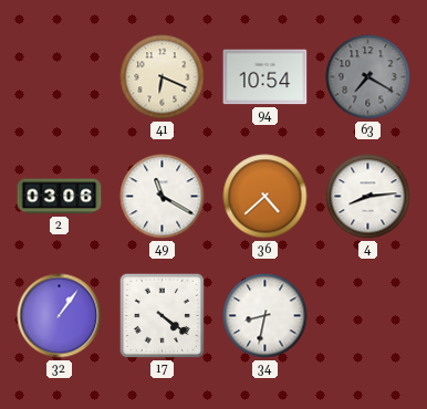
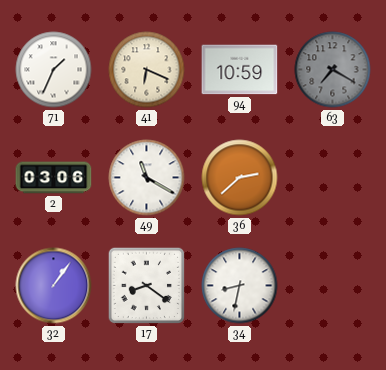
71: none -> 1:34
94: 10:54 -> 10:59
36: 4:38 -> 2:38
4: 8:14 -> none
17: 4:21 -> 8:21
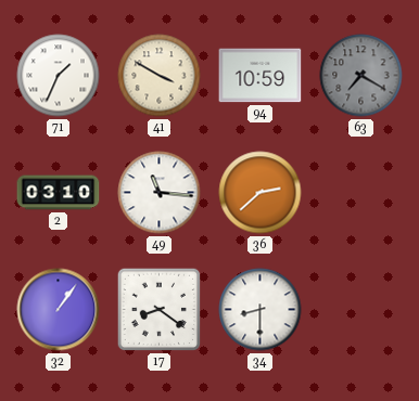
41: 6:19 -> 3:50
2: 03:06 -> 03:10
49: 11:20 -> 11:16
34: 8:32 -> 8:30
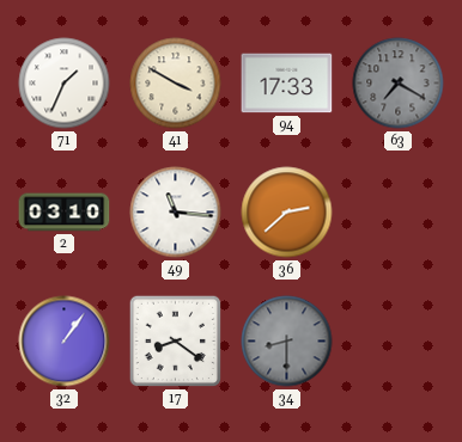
94: 10:59 -> 17:33
34 dial: white -> grey
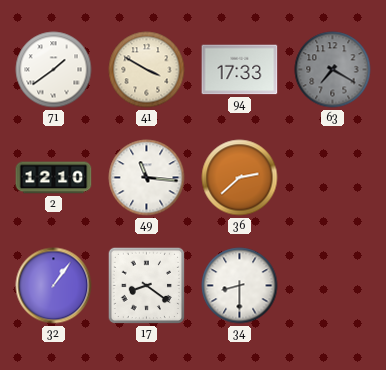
71: 1:34 -> 1:39
2: 03:10 -> 12:10
34 dial: grey -> white
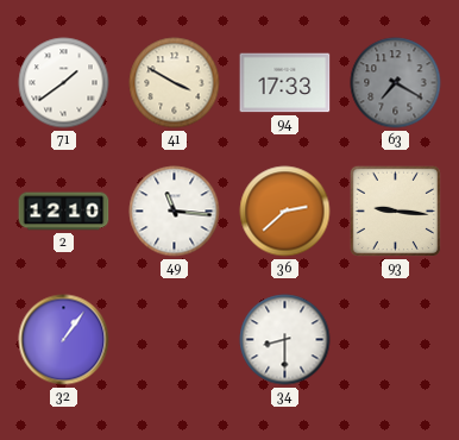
93: none -> 9:16
17: 8:21 -> none
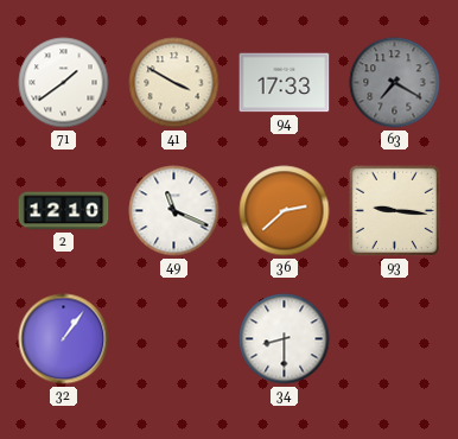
49: 11:16 -> 11:19
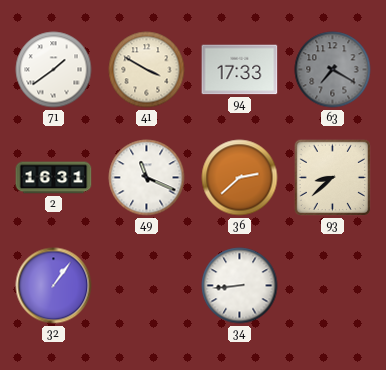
2: 12:10 -> 16:31
93: 9:16 -> 8:38
34: 8:30 -> 8:44
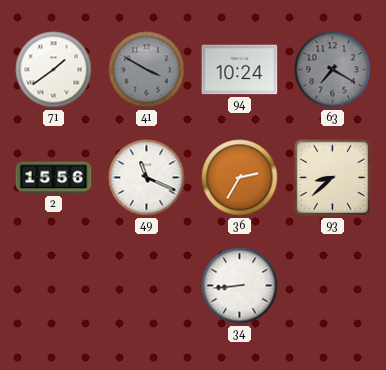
41 dial: cream -> grey
94: 17:33 -> 10:24
2: 16:31 -> 15:56
36: 2:38 -> 2:35
32: 1:06 -> none
